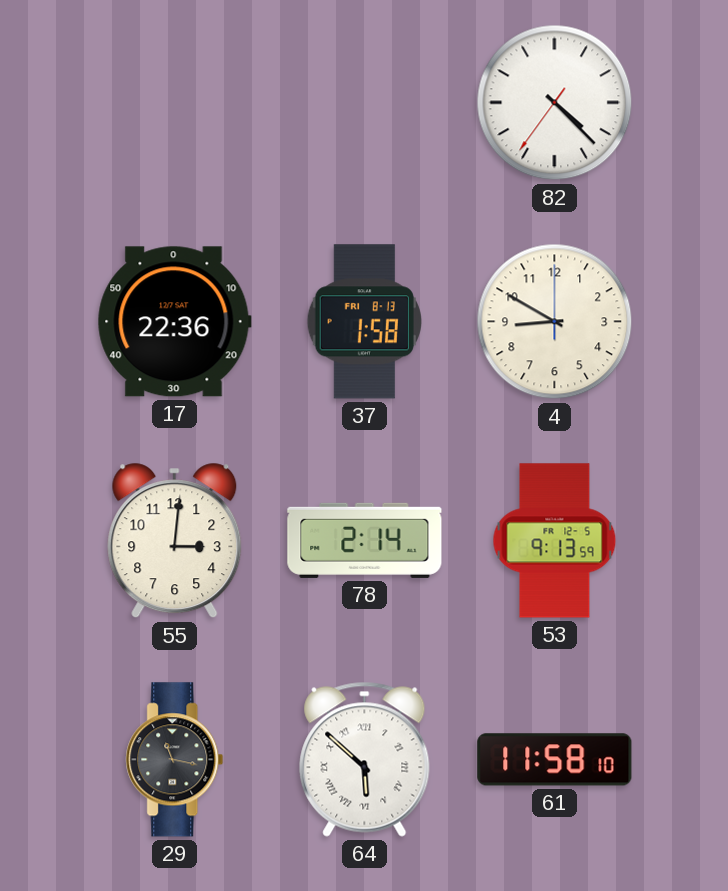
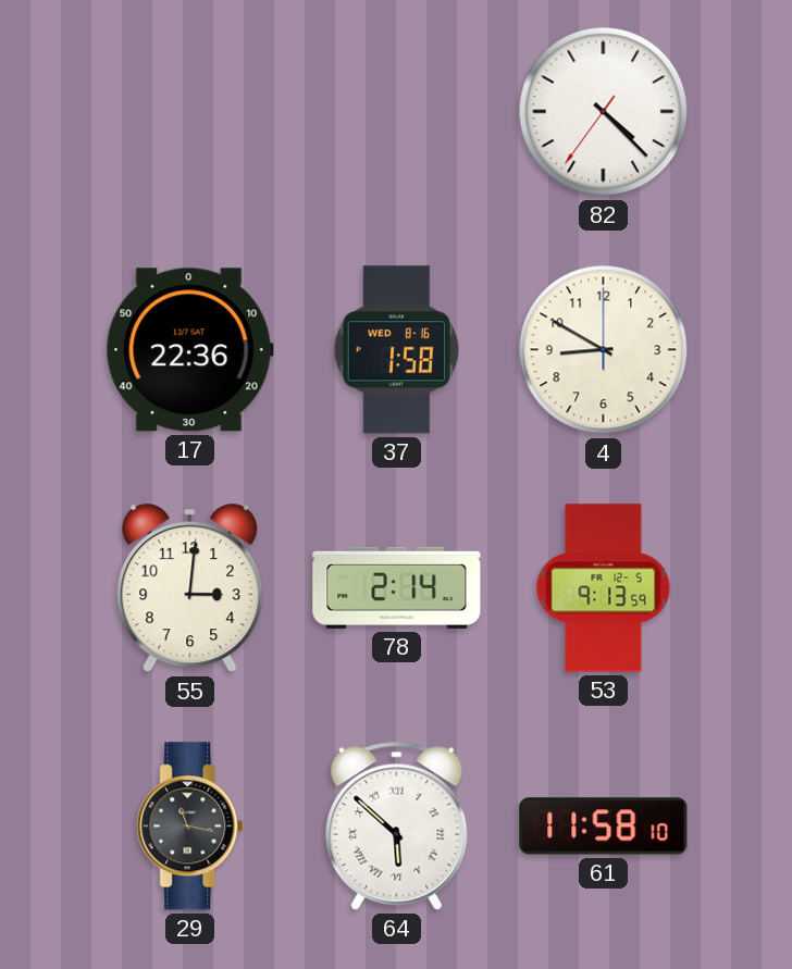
37 date: FRI 8-13 -> WED 8-16
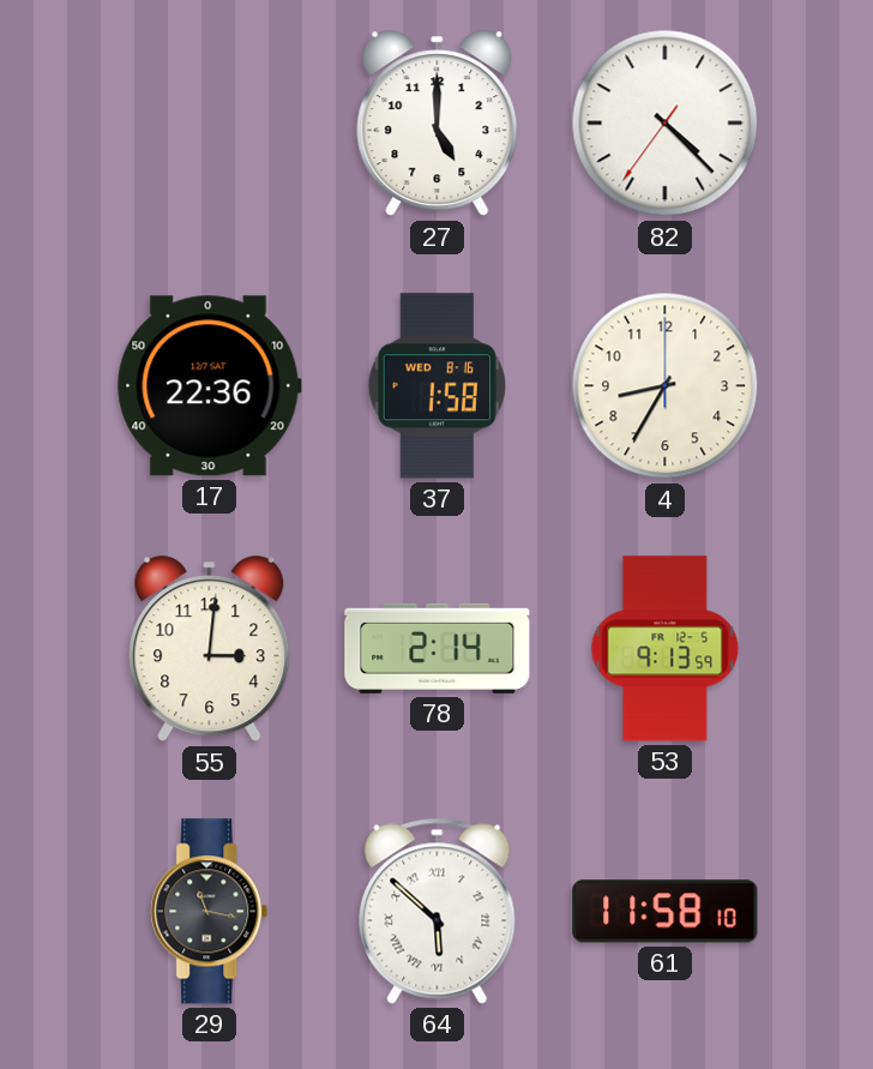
27: none -> 5:00
4: 8:50 -> 8:35
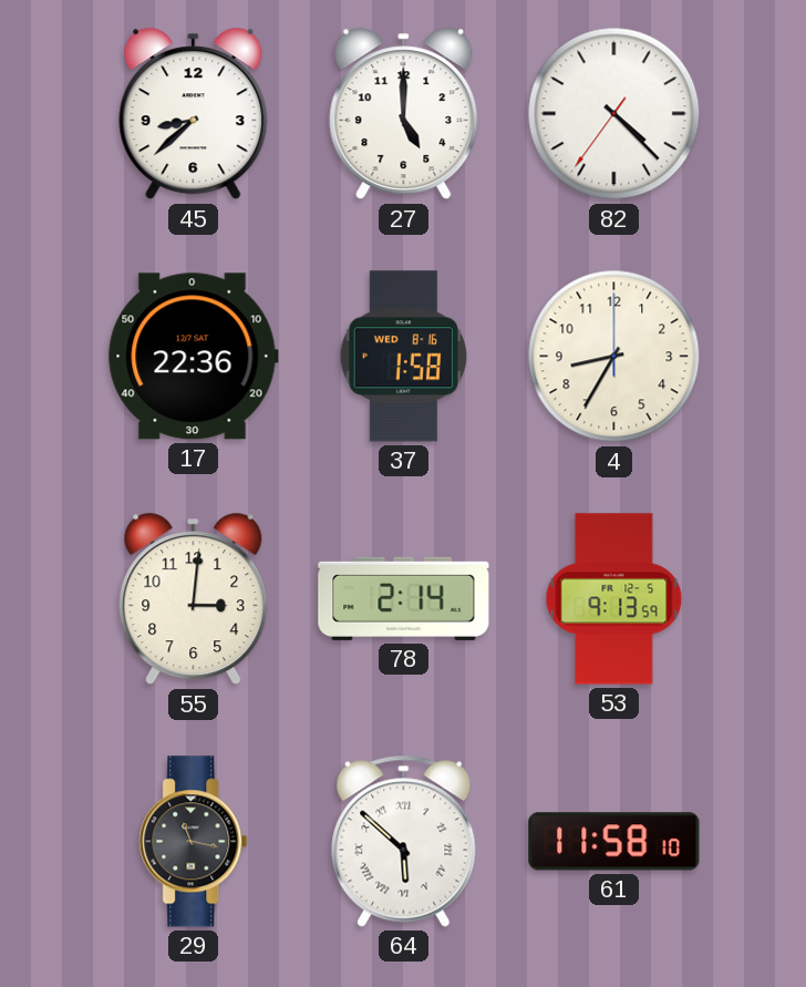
45: none -> 8:38
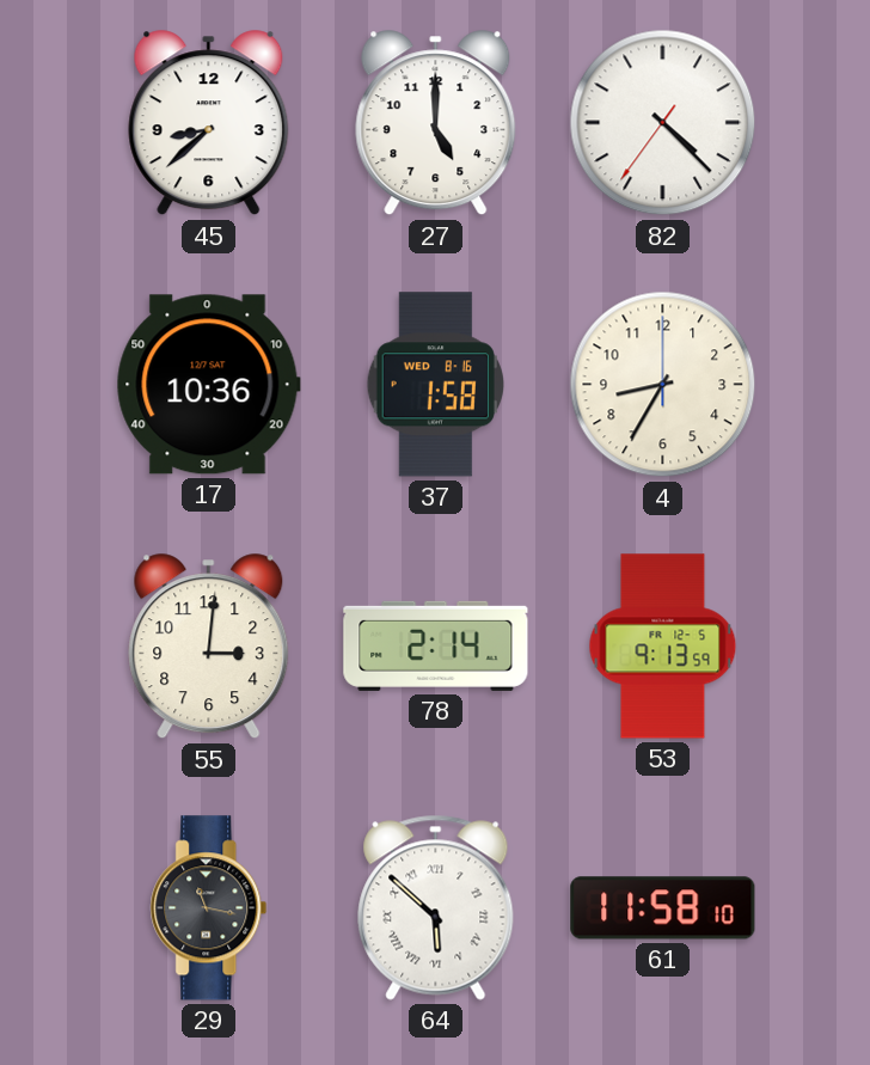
17: 22:36 -> 10:36
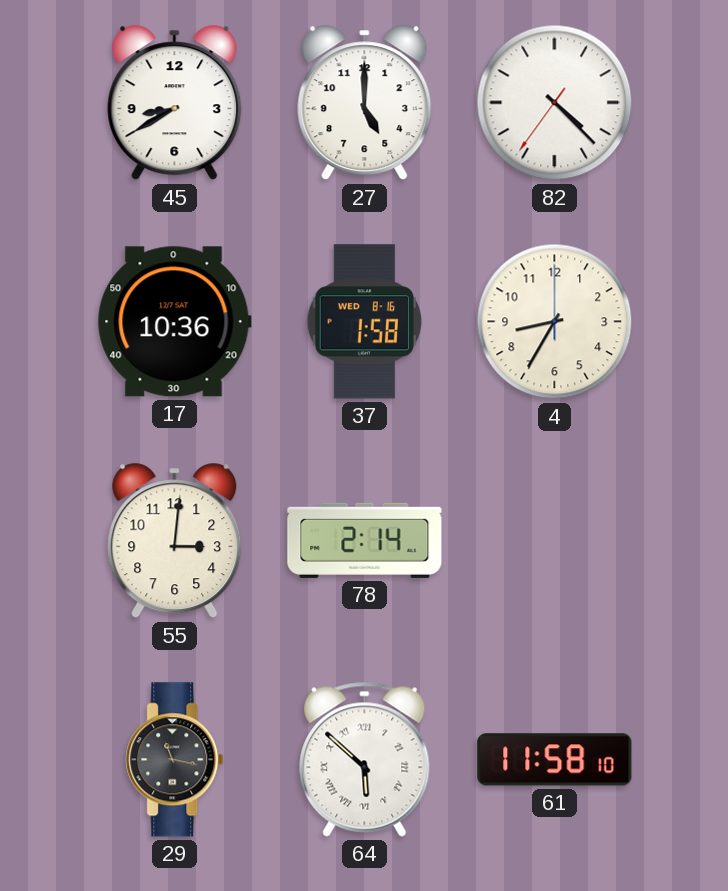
45: 8:38 -> 8:40
53: 9:13 -> none
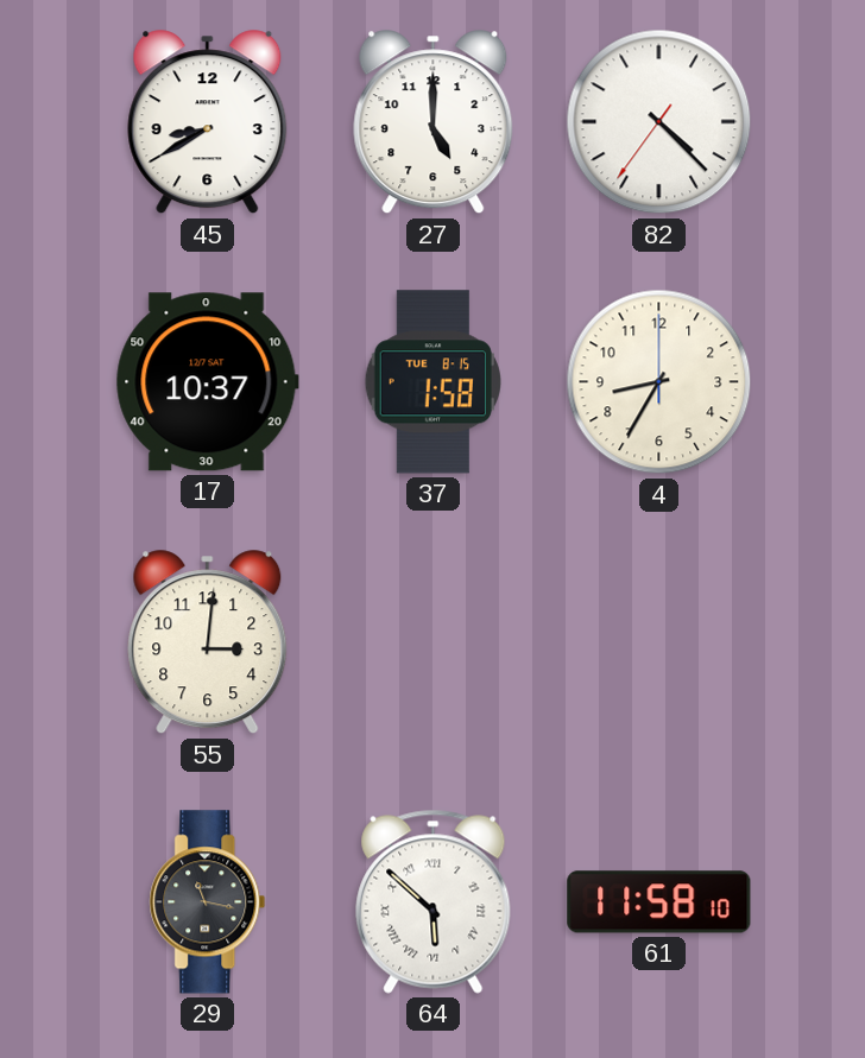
17: 10:36 -> 10:37
37 date: WED 8-16 -> TUE 8-15
78: 2:14 -> none
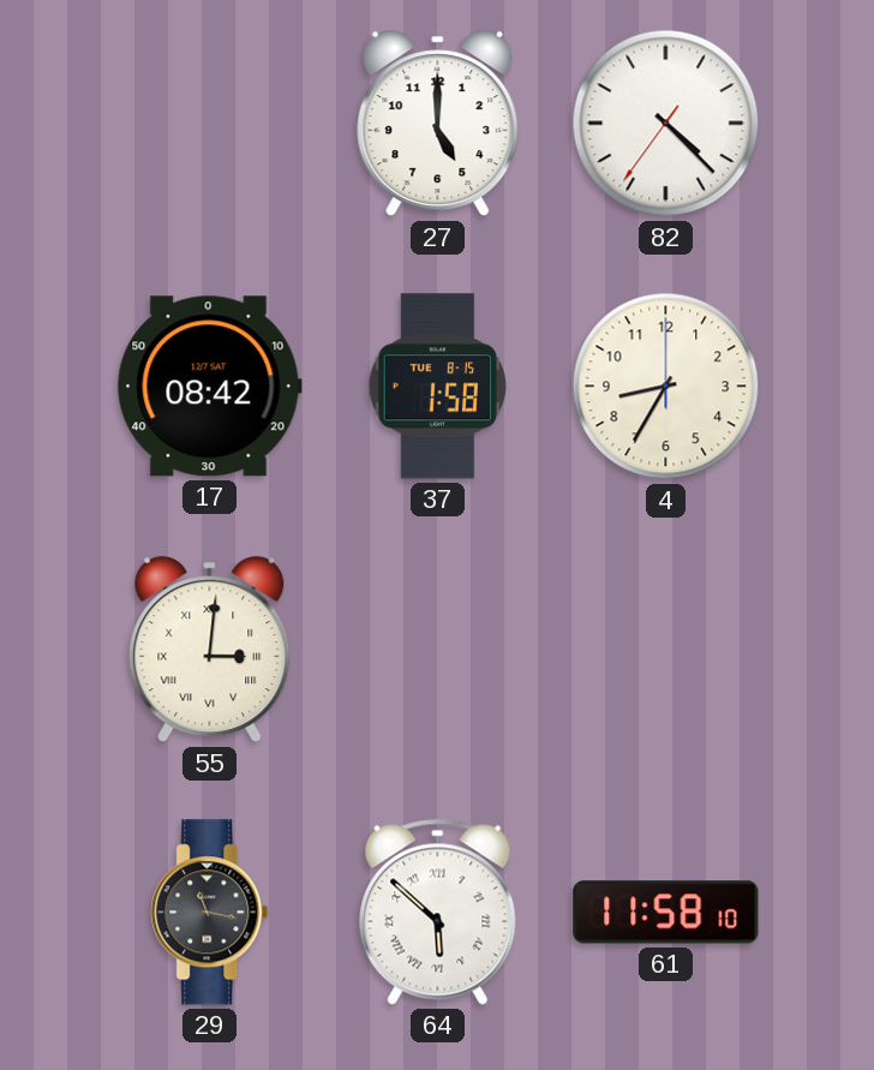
45: 8:40 -> none
17: 10:37 -> 08:42
55 numerals: Arabic -> Roman
